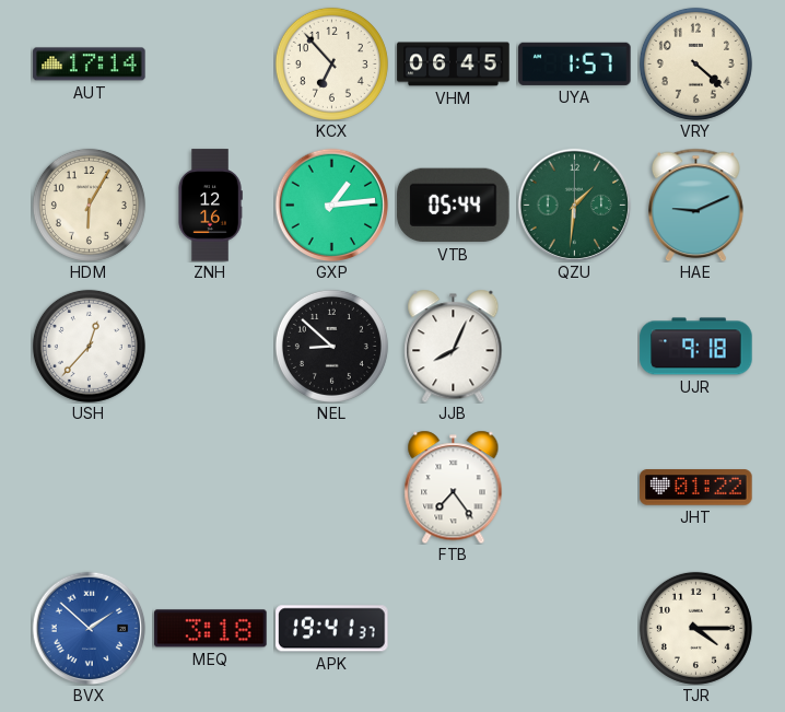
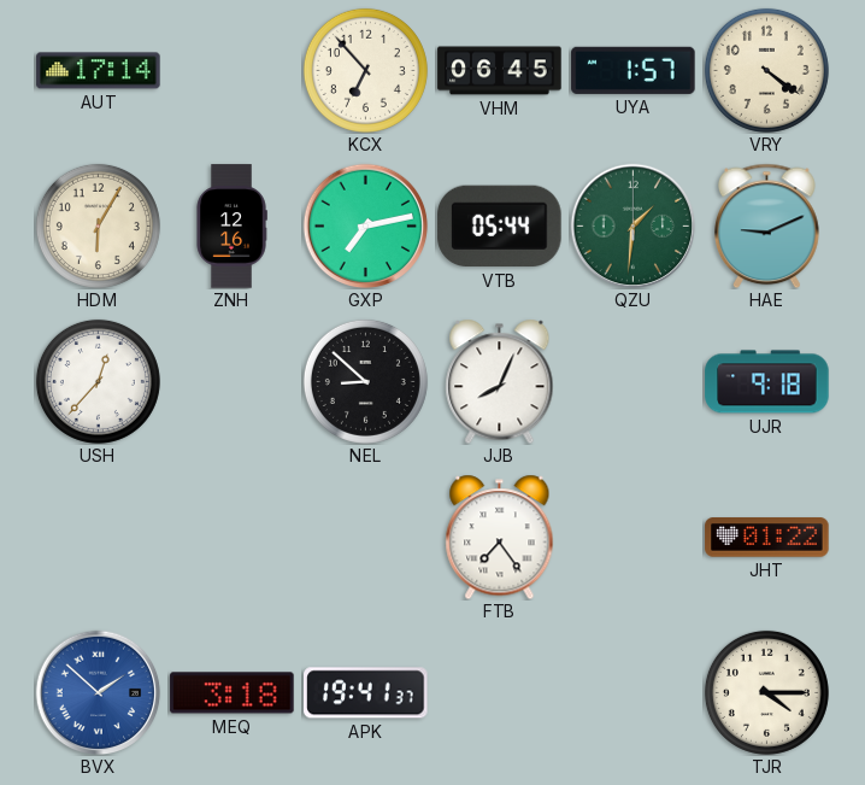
VRY: 4:22 -> 4:21
GXP: 1:14 -> 7:13
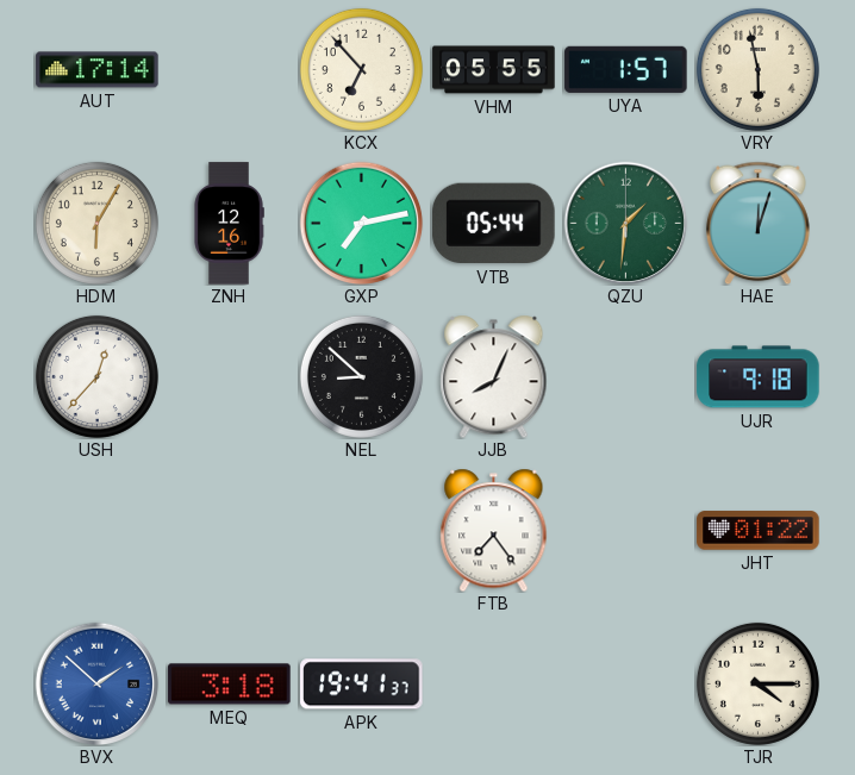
VHM: 06:45 -> 05:55
VRY: 4:21 -> 5:58
HAE: 9:11 -> 12:03
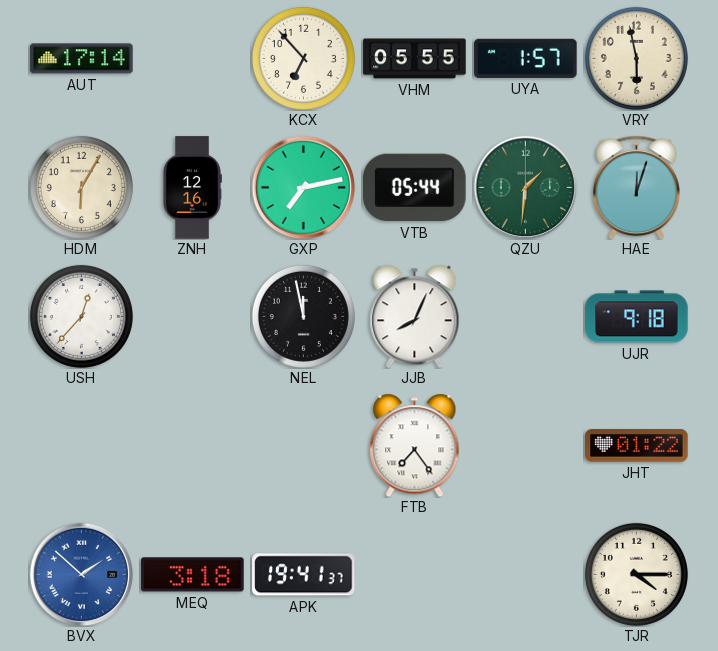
NEL: 8:52 -> 11:58
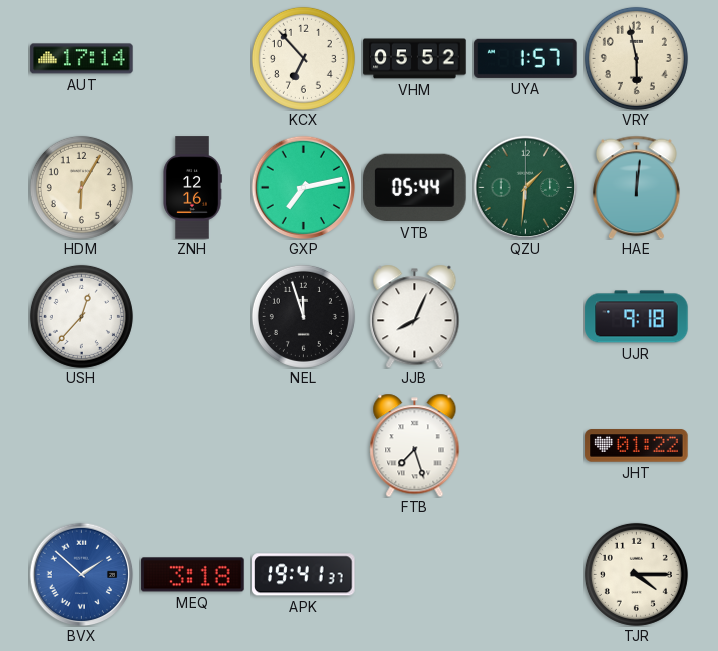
VHM: 05:55 -> 05:52
HAE: 12:03 -> 12:01
NEL: 11:58 -> 11:57
FTB: 7:24 -> 7:27
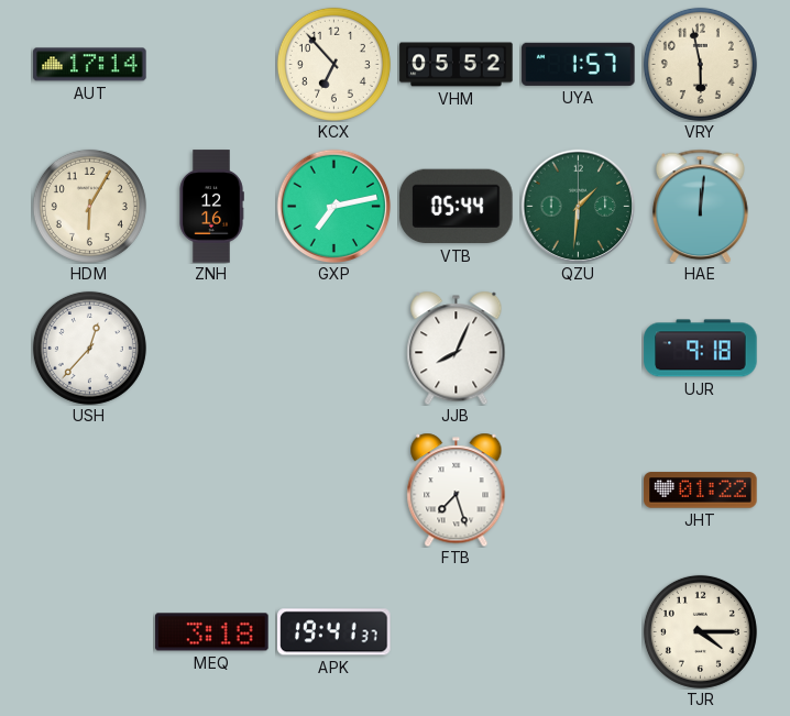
NEL: 11:57 -> none
BVX: 1:52 -> none
